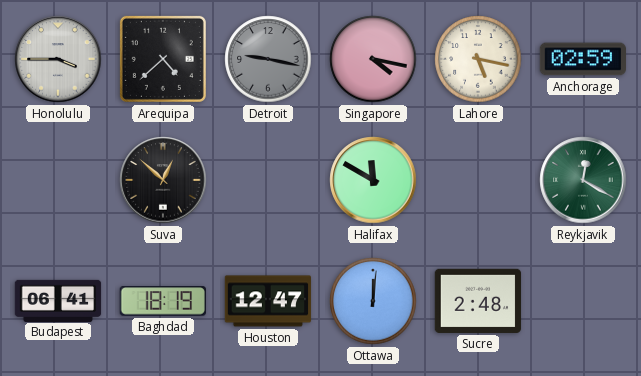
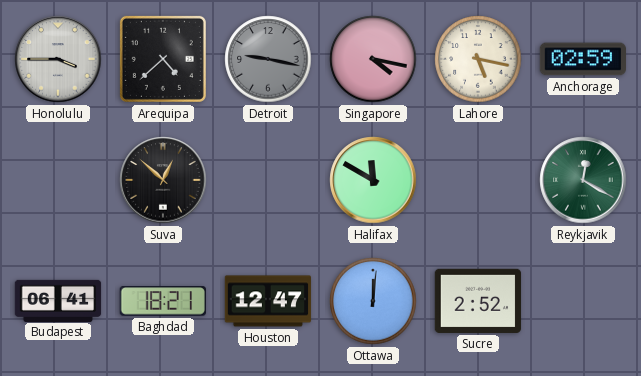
Baghdad: 18:19 -> 18:21
Sucre: 2:48 -> 2:52
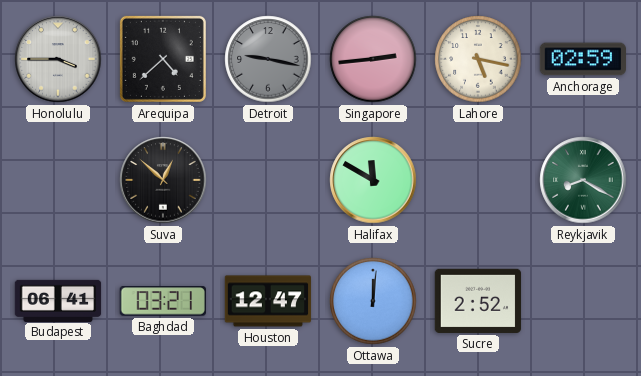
Singapore: 4:17 -> 2:44
Reykjavik: 12:20 -> 8:20
Baghdad: 18:21 -> 03:21
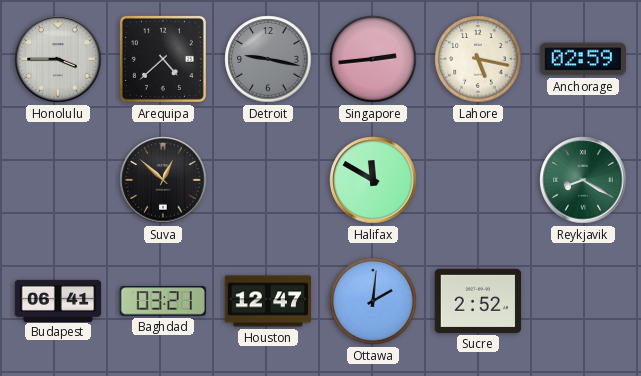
Ottawa: 12:01 -> 2:01
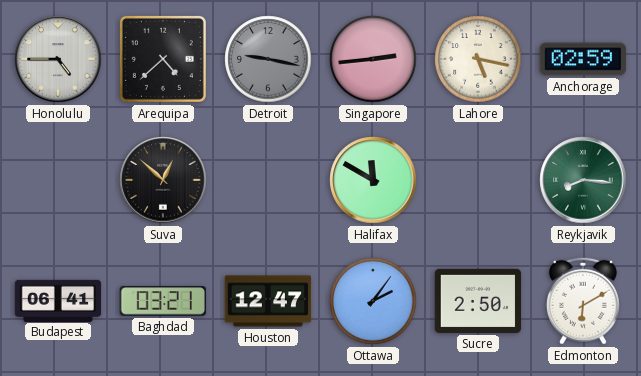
Honolulu: 3:45 -> 4:45
Reykjavik: 8:20 -> 8:16
Ottawa: 2:01 -> 2:06
Sucre: 2:52 -> 2:50
Edmonton: none -> 6:10
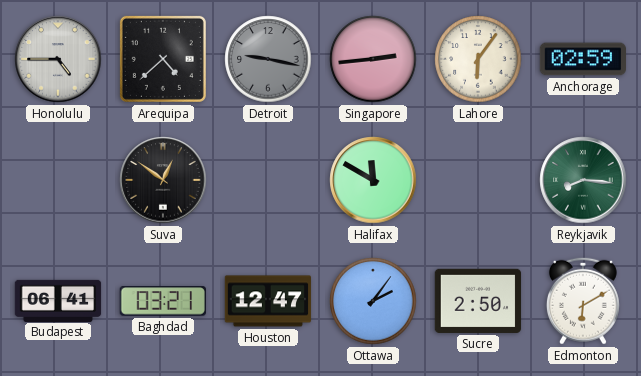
Lahore: 5:17 -> 6:06
Suva: 12:52 -> 12:51
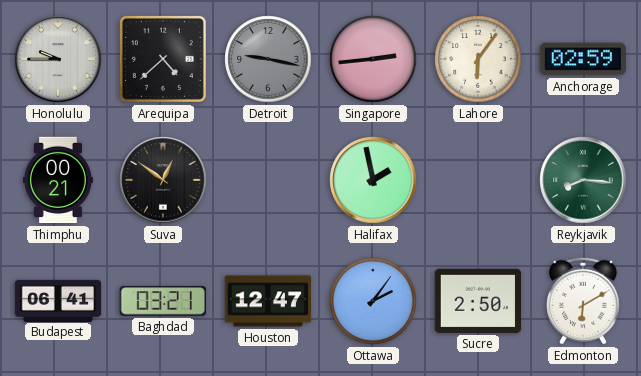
Honolulu: 4:45 -> 9:45
Thimphu: none -> 00:21
Halifax: 11:50 -> 1:58
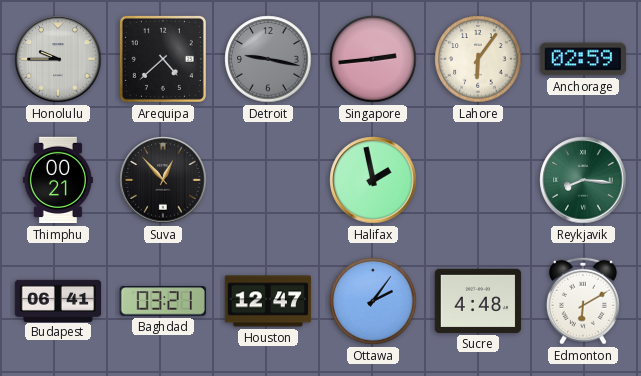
Suva: 12:51 -> 12:53
Sucre: 2:50 -> 4:48
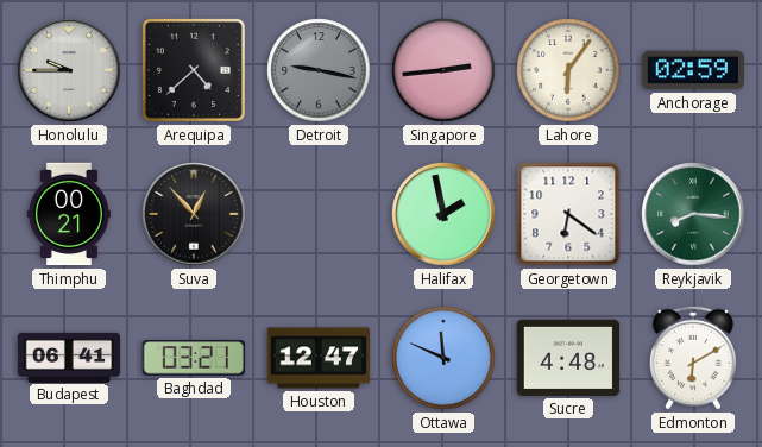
Georgetown: none -> 6:21
Ottawa: 2:06 -> 11:49
